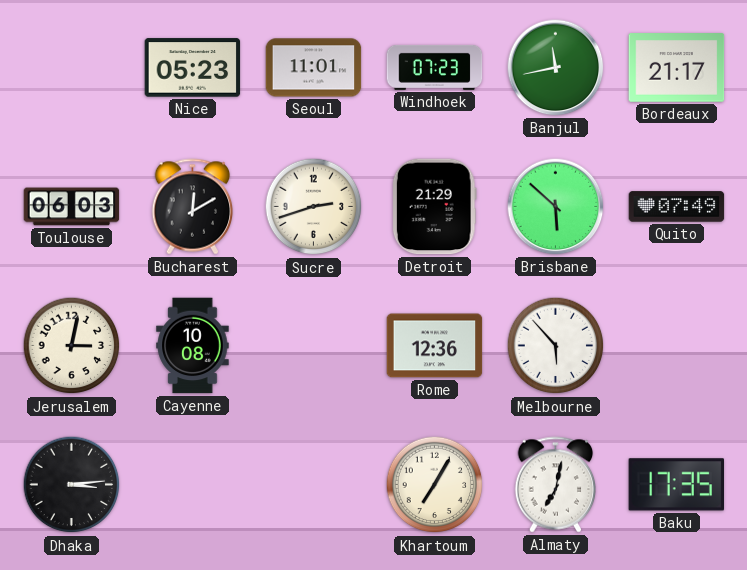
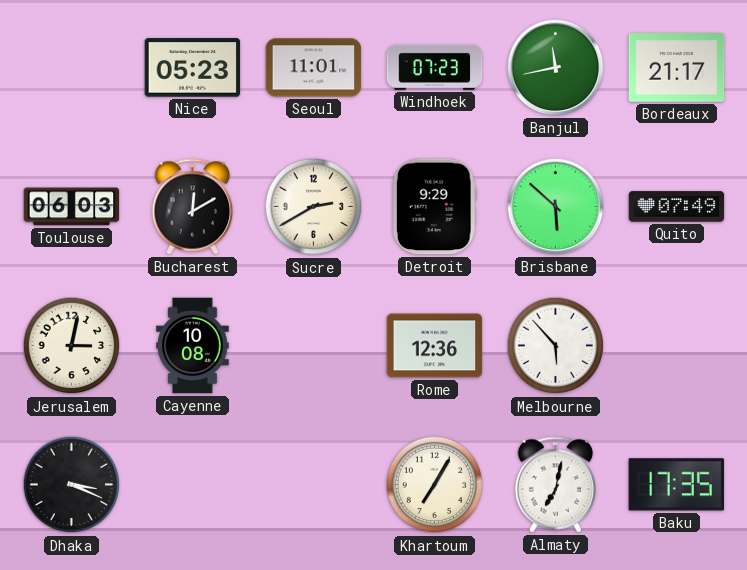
Sucre: 2:42 -> 2:40
Detroit: 21:29 -> 9:29
Dhaka: 3:14 -> 3:19
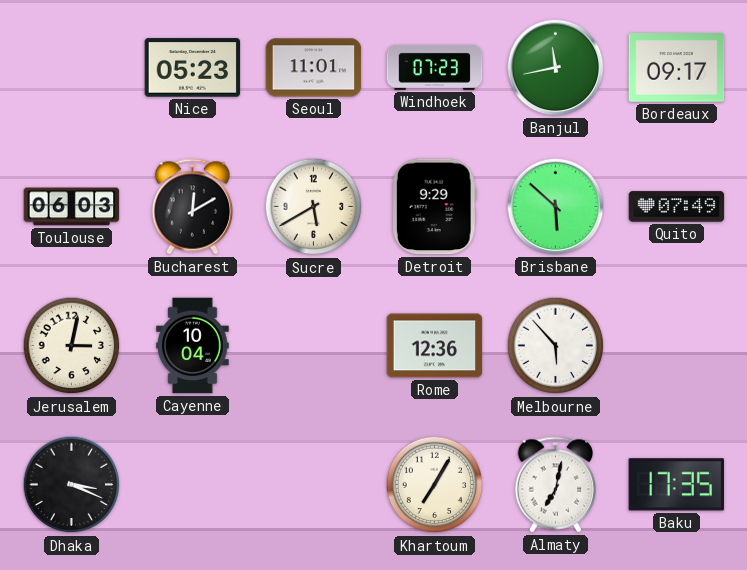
Bordeaux: 21:17 -> 09:17
Sucre: 2:40 -> 5:40
Cayenne: 10:08 -> 10:04
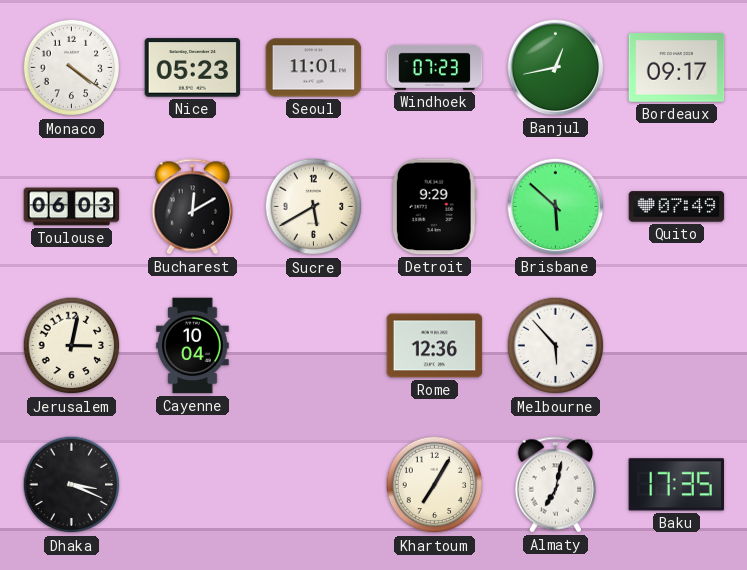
Monaco: none -> 4:21
Banjul: 11:43 -> 12:43
